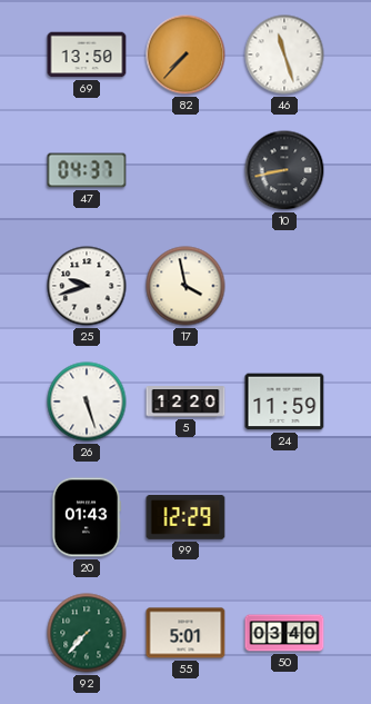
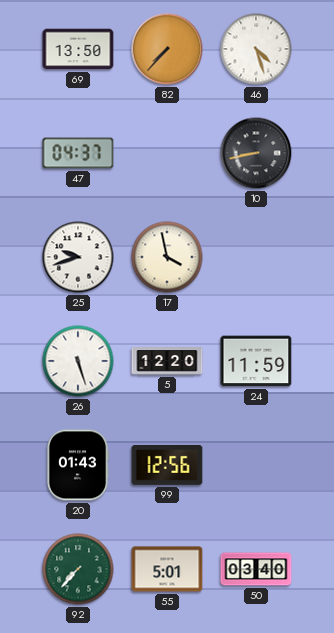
46: 11:27 -> 4:27
99: 12:29 -> 12:56
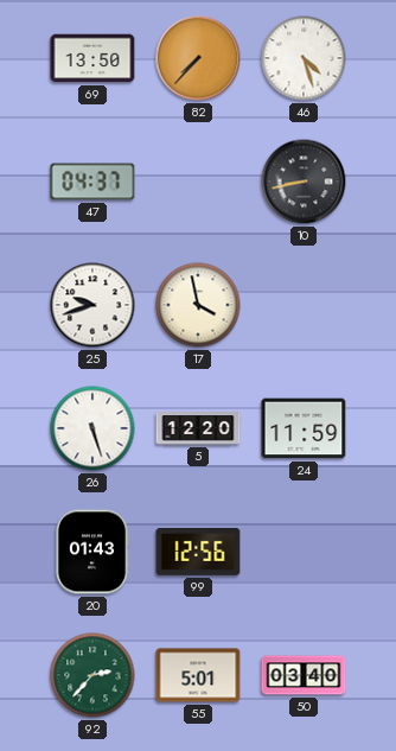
92: 7:37 -> 2:37
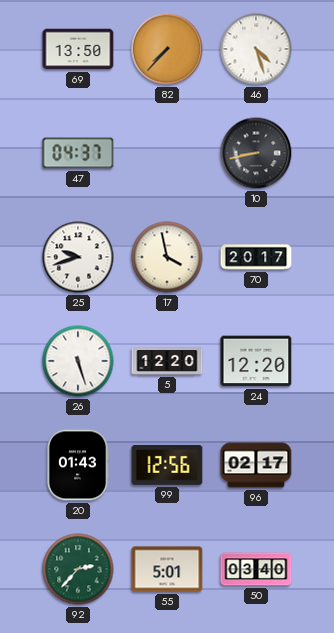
70: none -> 20:17
24: 11:59 -> 12:20
96: none -> 02:17
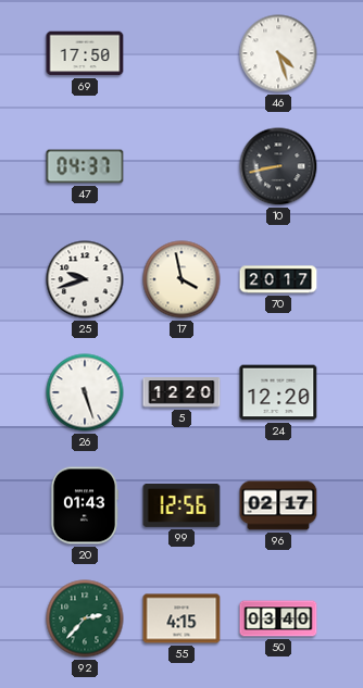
69: 13:50 -> 17:50
82: 7:37 -> none
55: 5:01 -> 4:15
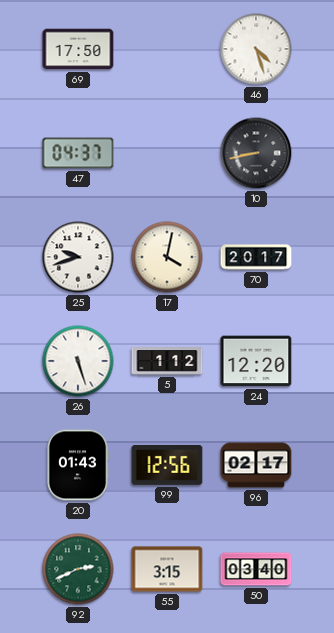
17: 3:58 -> 4:02
5: 12:20 -> 1:12
92: 2:37 -> 2:41
55: 4:15 -> 3:15
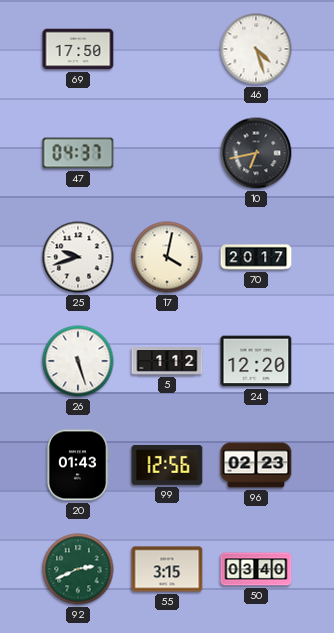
10: 8:43 -> 6:43
96: 02:17 -> 02:23
